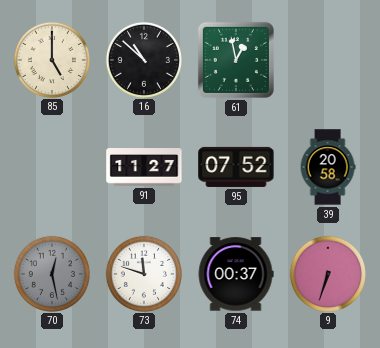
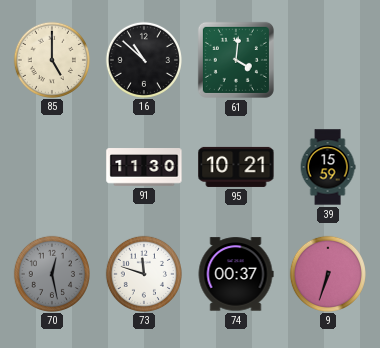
61: 12:58 -> 4:01
91: 11:27 -> 11:30
95: 07:52 -> 10:21
39: 20:58 -> 15:59
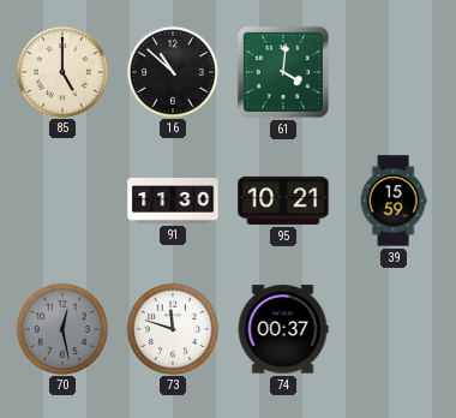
9: 6:33 -> none
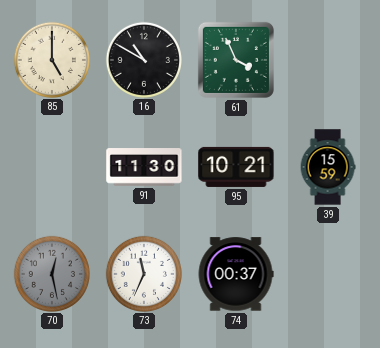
16: 10:52 -> 10:50
61: 4:01 -> 3:56
73: 11:48 -> 11:34
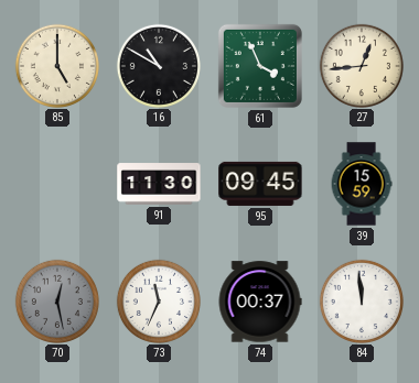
27: none -> 12:44
95: 10:21 -> 09:45
84: none -> 11:59
